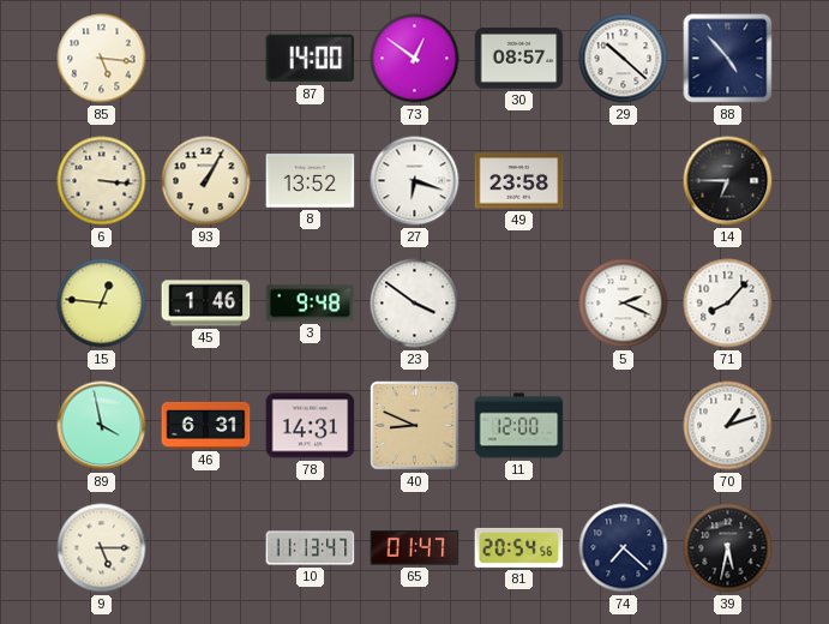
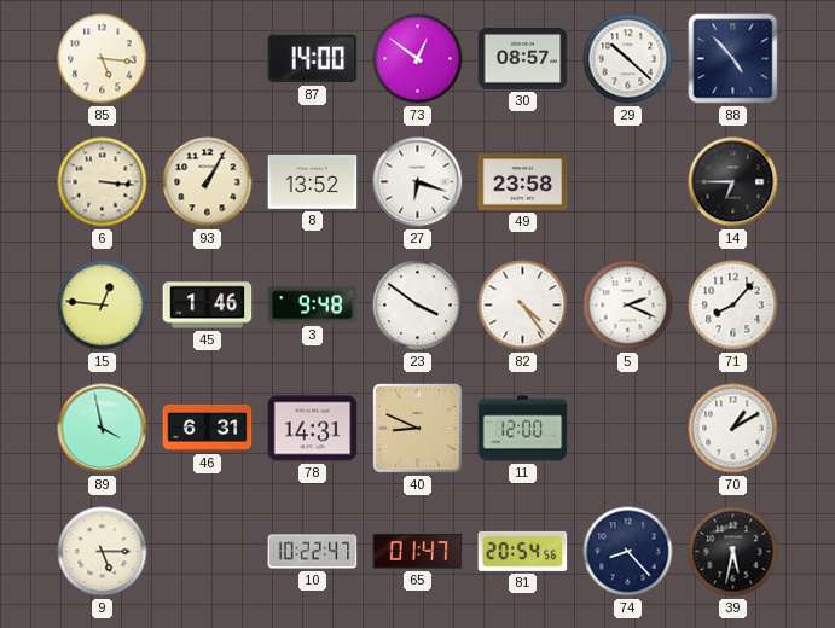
82: none -> 4:24
70: 1:12 -> 1:10
10: 11:13 -> 10:22
74: 7:22 -> 8:23
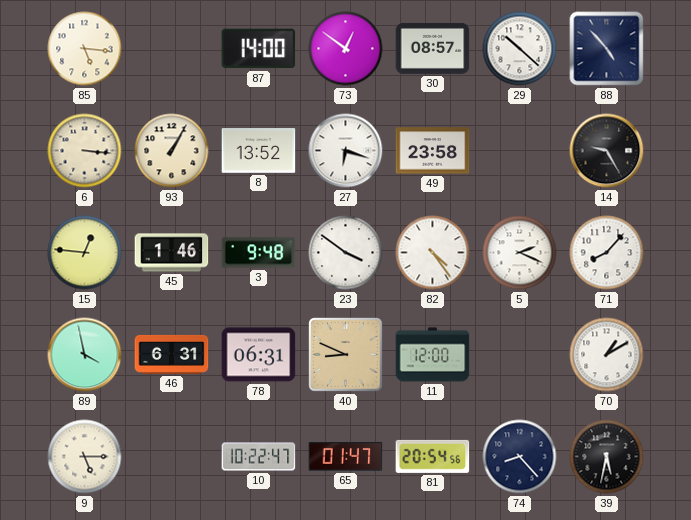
14: 6:45 -> 9:25
78: 14:31 -> 06:31
